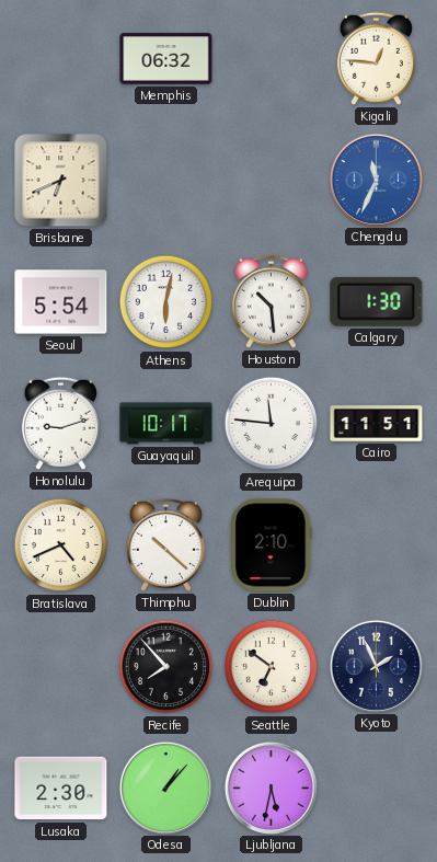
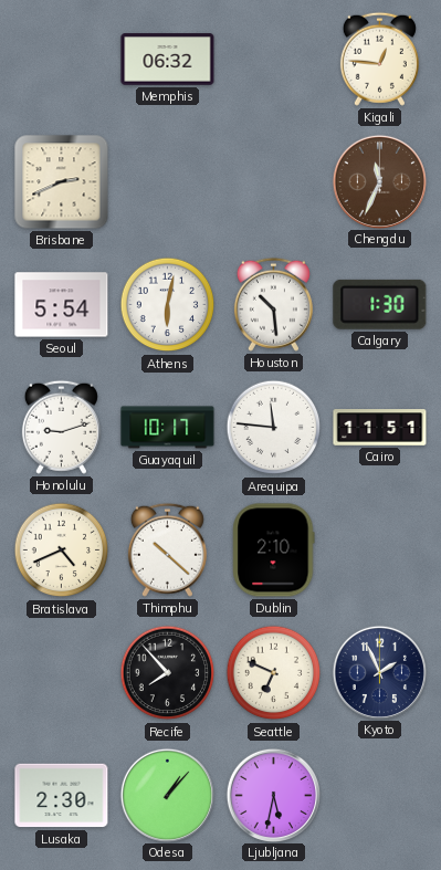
Brisbane: 6:41 -> 2:41
Chengdu dial: blue -> brown
Seattle: 6:51 -> 6:49
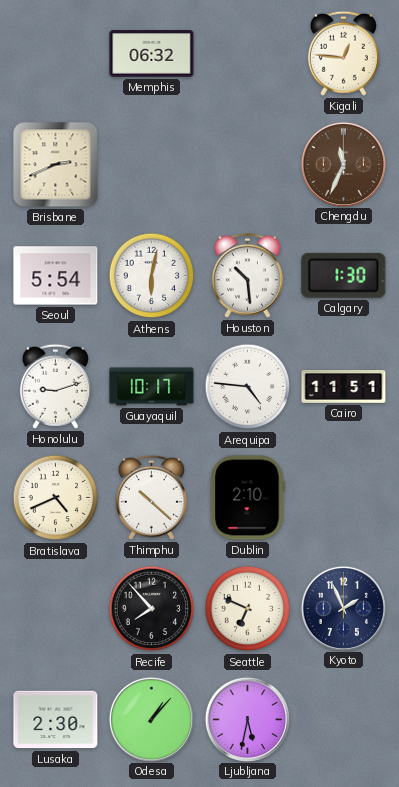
Arequipa: 11:46 -> 4:46
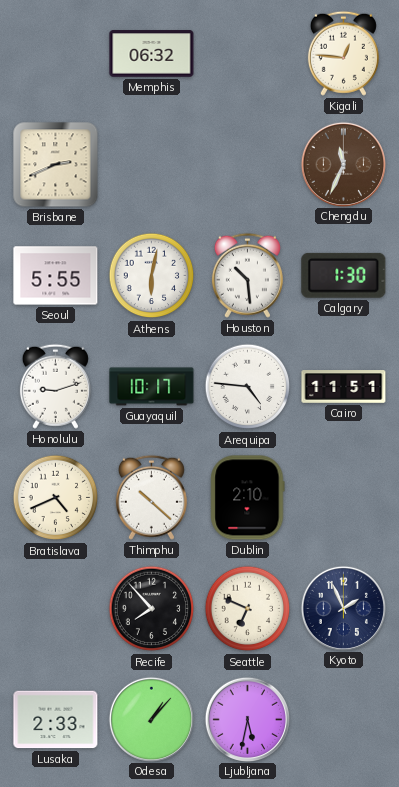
Seoul: 5:54 -> 5:55
Lusaka: 2:30 -> 2:33
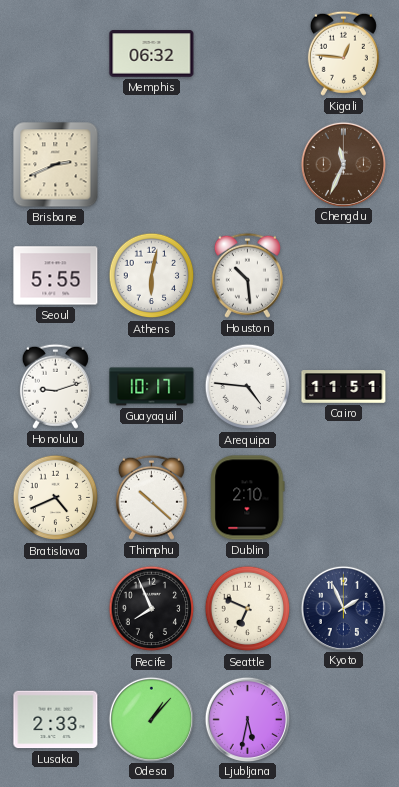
Calgary: 1:30 -> none
Recife: 7:53 -> 7:56
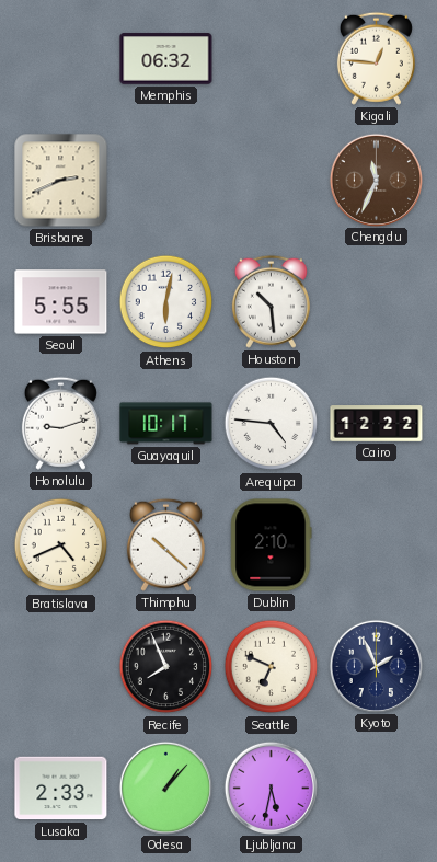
Cairo: 11:51 -> 12:22
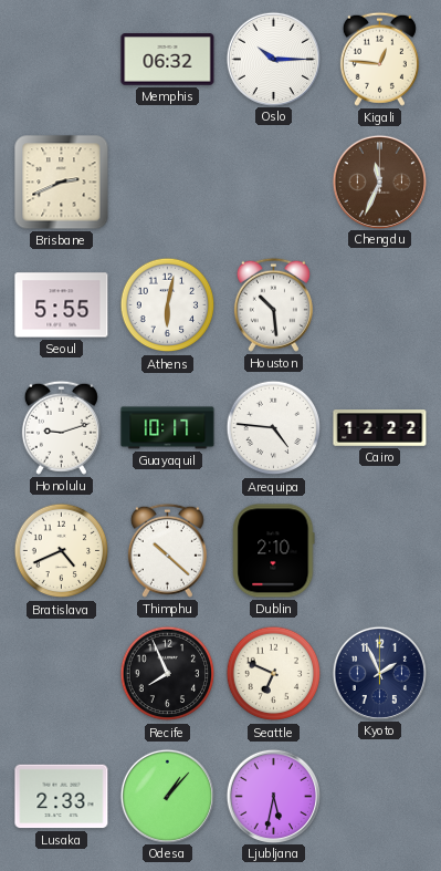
Oslo: none -> 10:15
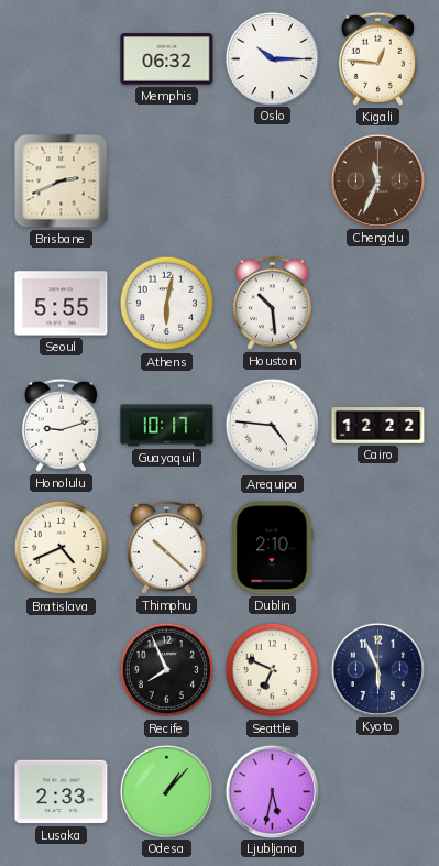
Kyoto: 1:56 -> 5:56
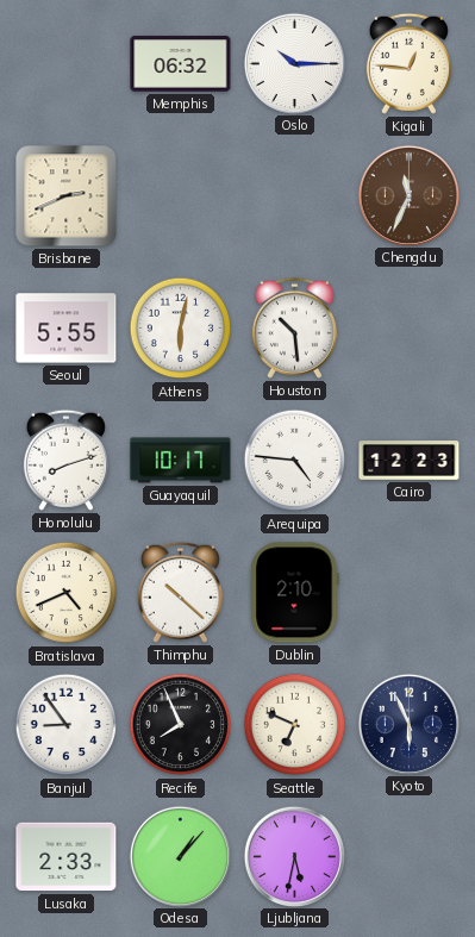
Honolulu: 9:12 -> 8:12
Cairo: 12:22 -> 12:23
Banjul: none -> 8:54
